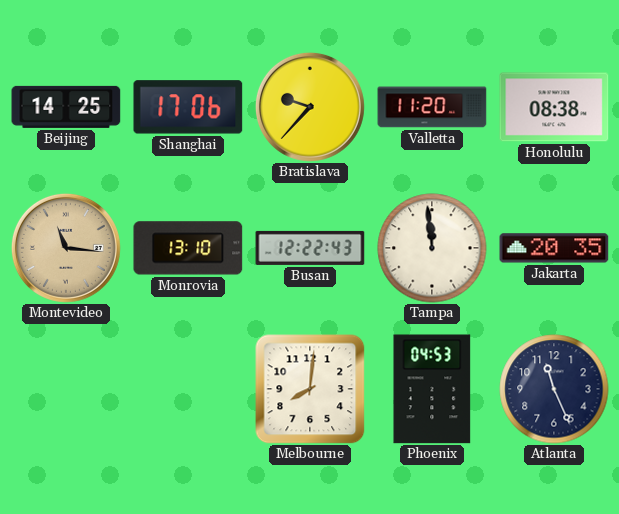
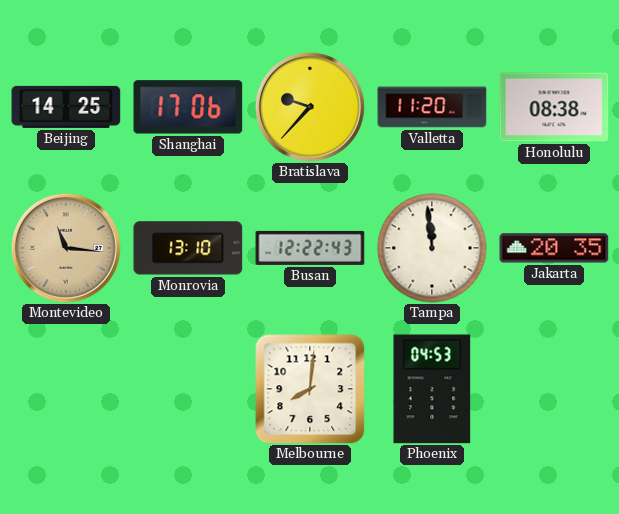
Atlanta: 11:26 -> none
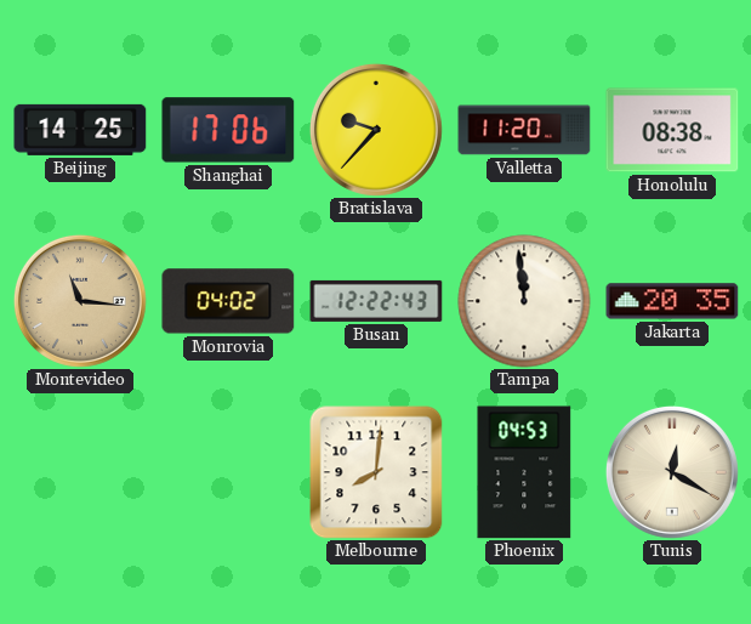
Monrovia: 13:10 -> 04:02
Tunis: none -> 12:20
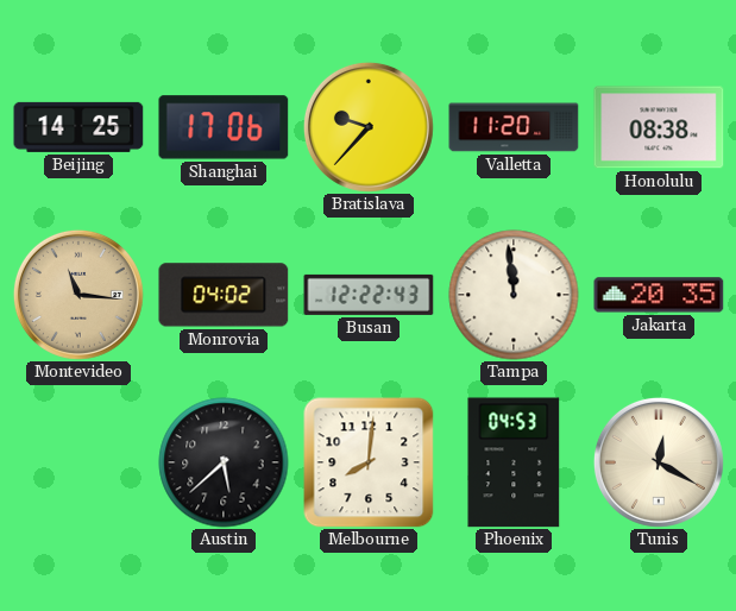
Austin: none -> 5:38
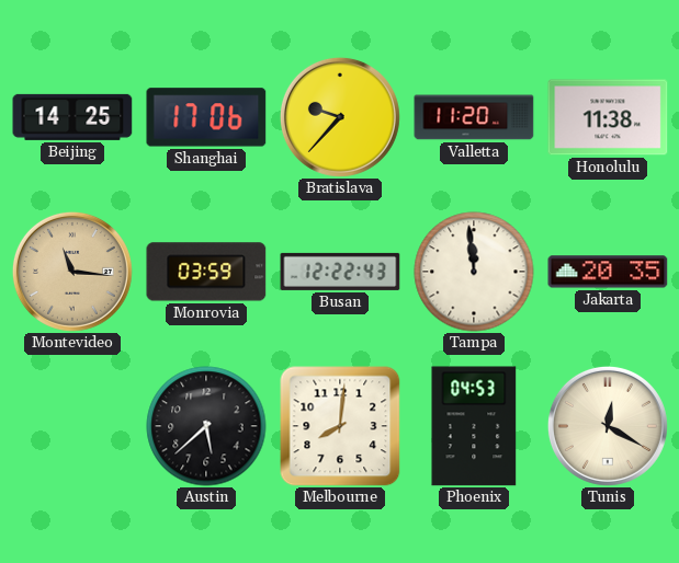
Honolulu: 08:38 -> 11:38
Monrovia: 04:02 -> 03:59
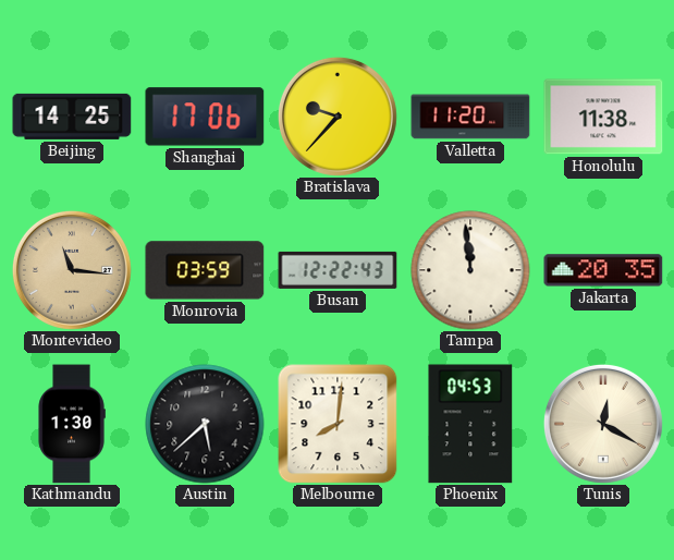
Kathmandu: none -> 1:30
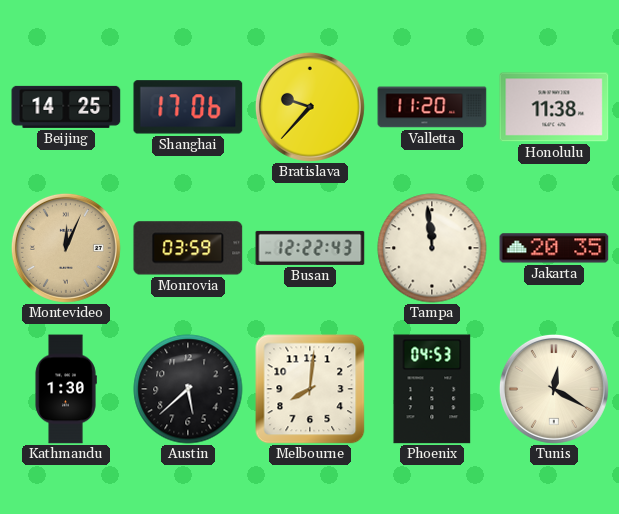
Montevideo: 11:16 -> 12:04
